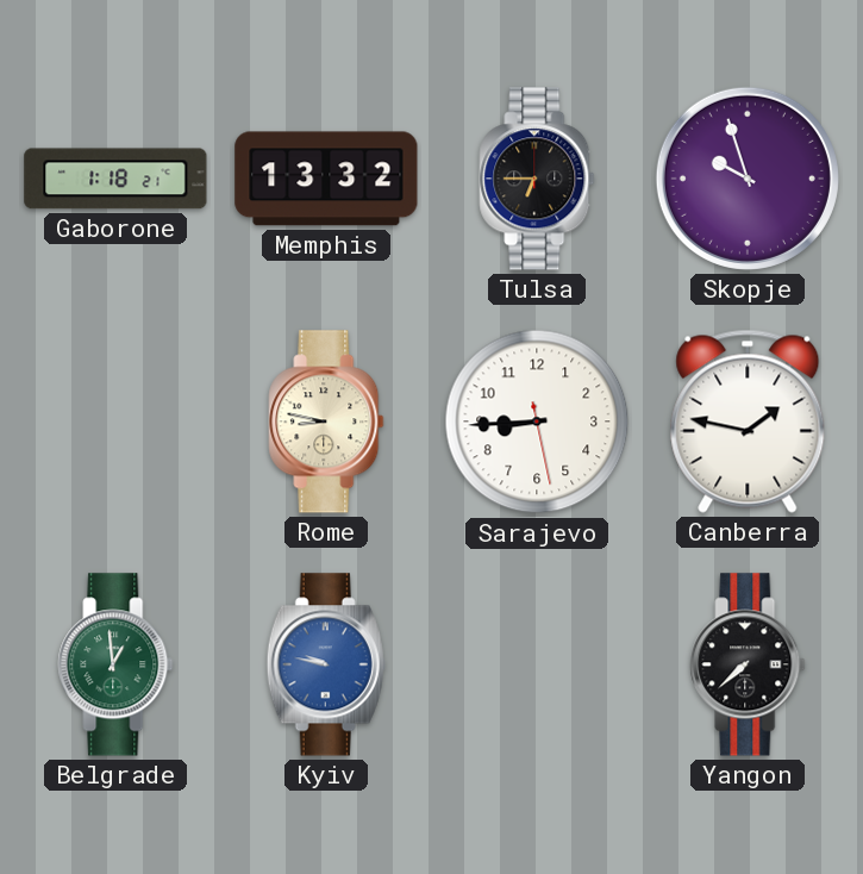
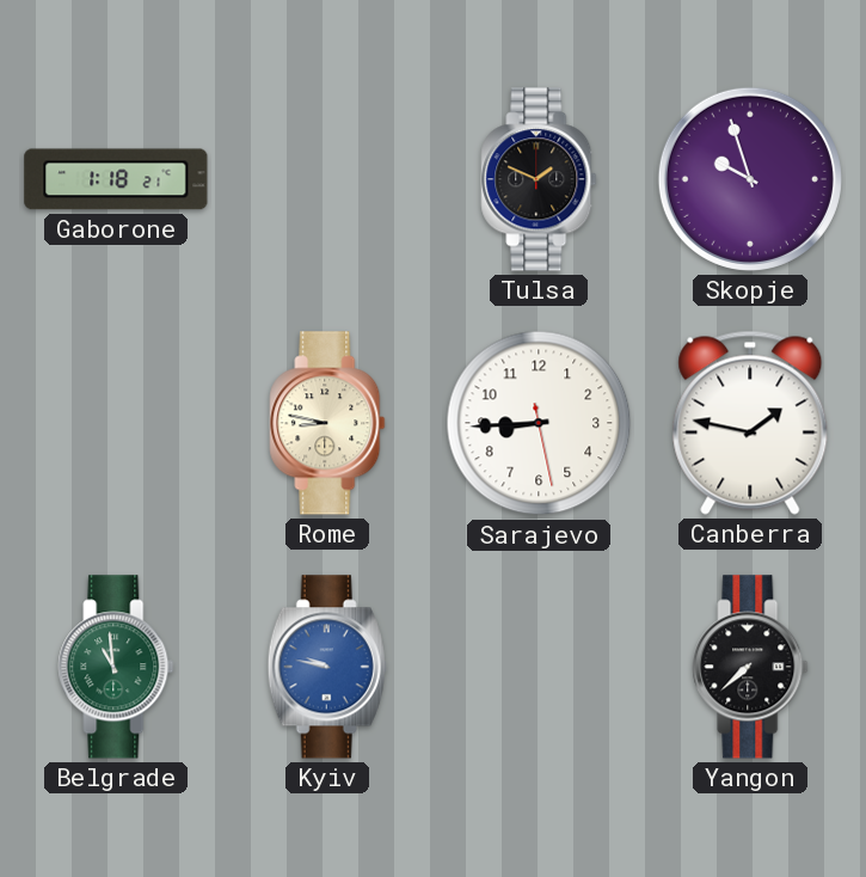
Memphis: 13:32 -> none
Tulsa: 6:45 -> 1:49
Belgrade: 12:59 -> 10:59
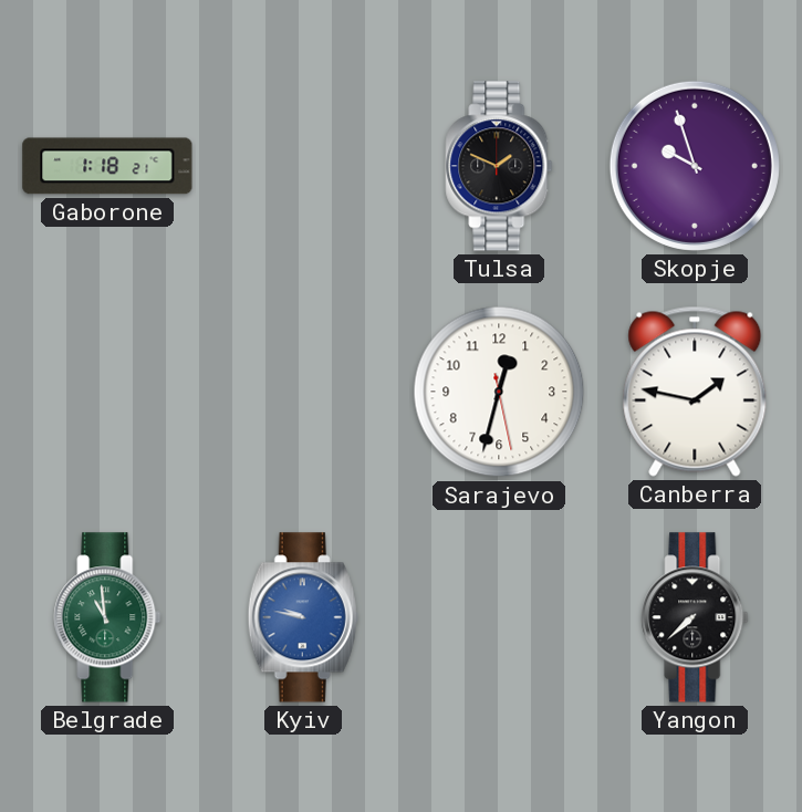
Rome: 8:47 -> none
Sarajevo: 8:44 -> 12:32
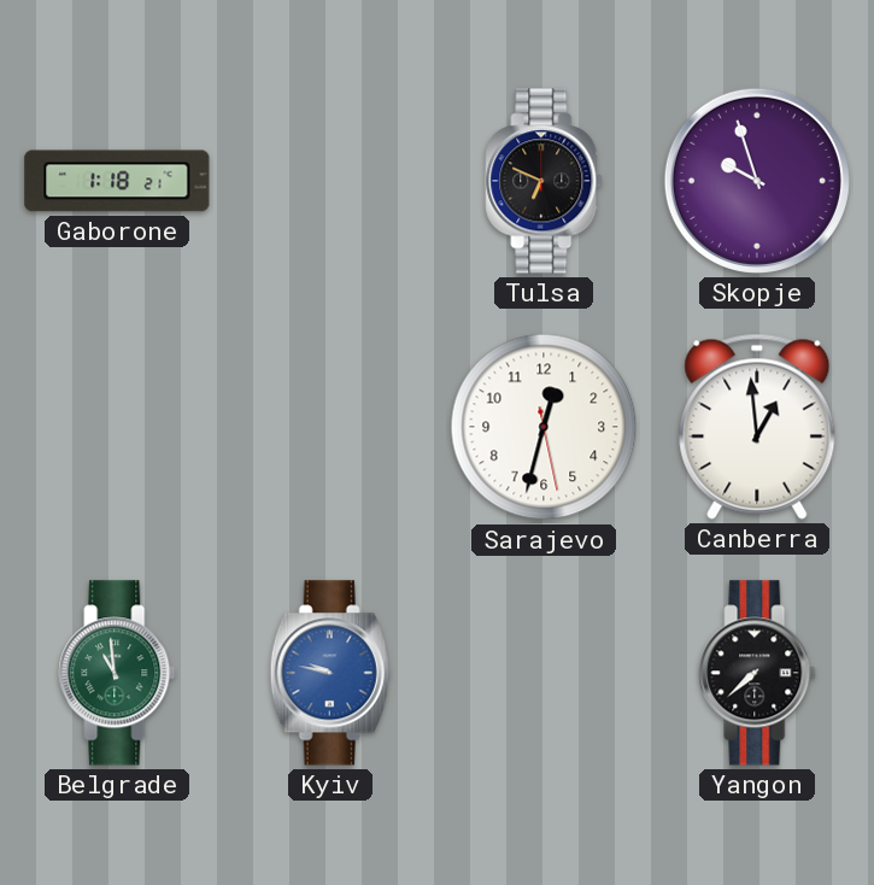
Tulsa: 1:49 -> 6:49
Canberra: 1:47 -> 12:59
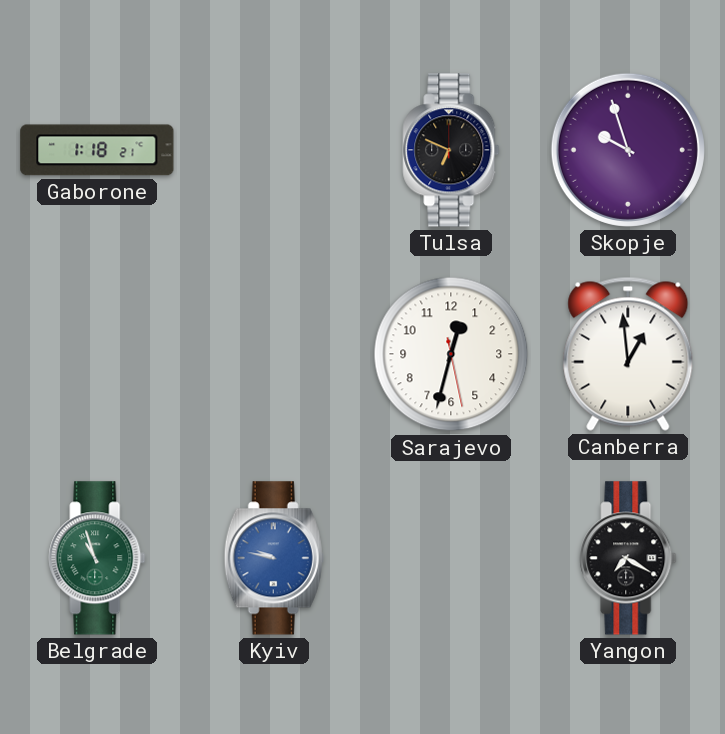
Belgrade: 10:59 -> 10:57
Yangon: 7:38 -> 7:20
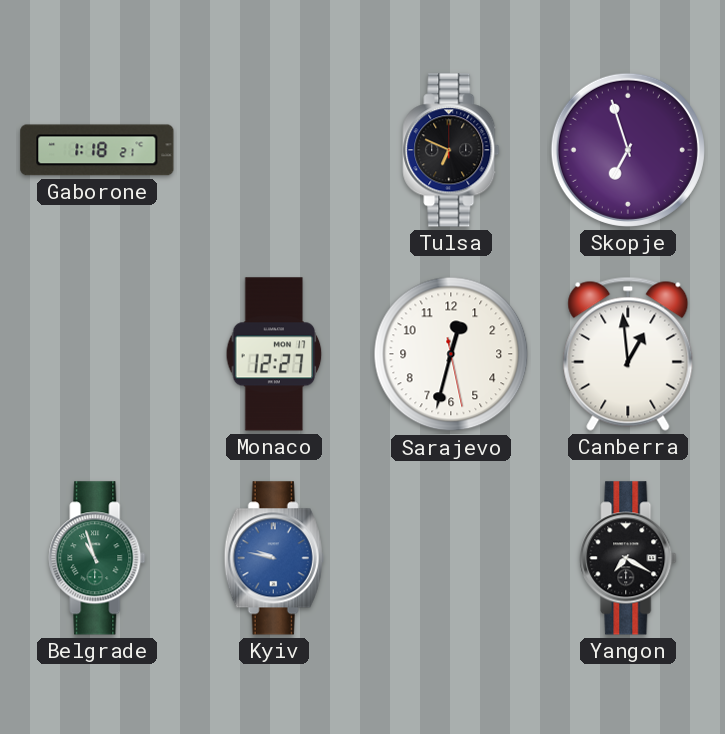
Skopje: 9:57 -> 6:57
Monaco: none -> 12:27
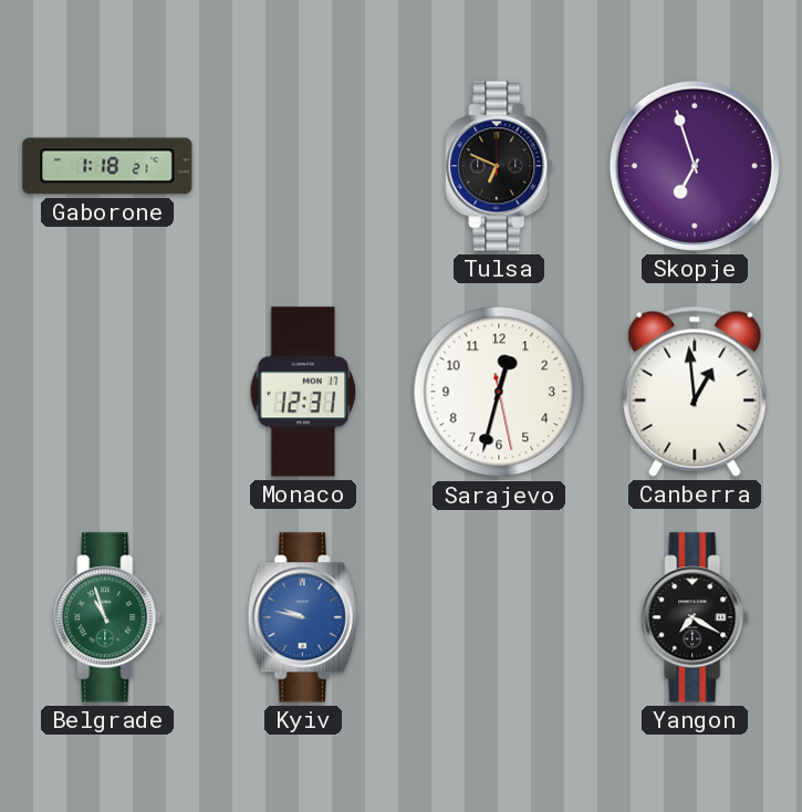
Monaco: 12:27 -> 12:31
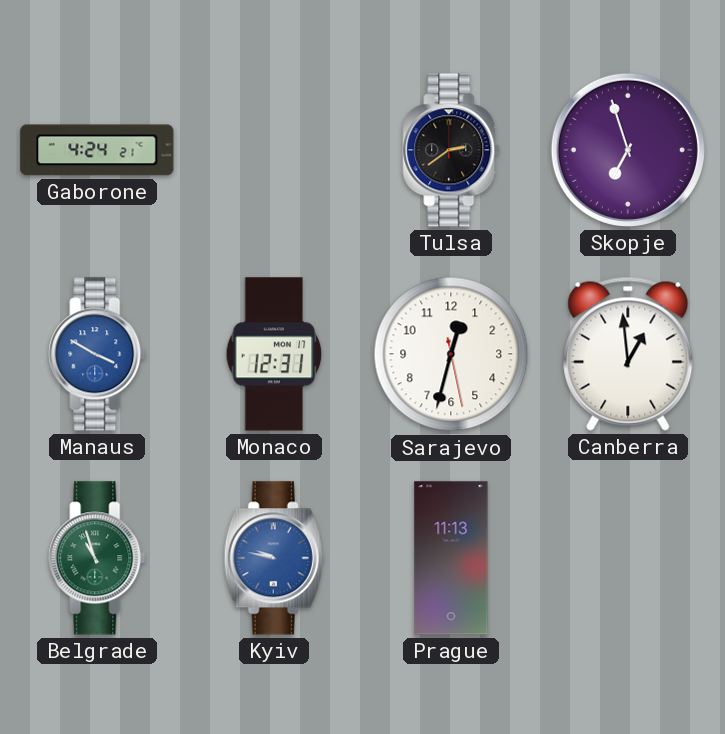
Gaborone: 1:18 -> 4:24
Tulsa: 6:49 -> 2:39
Manaus: none -> 3:50
Prague: none -> 11:13
Yangon: 7:20 -> none
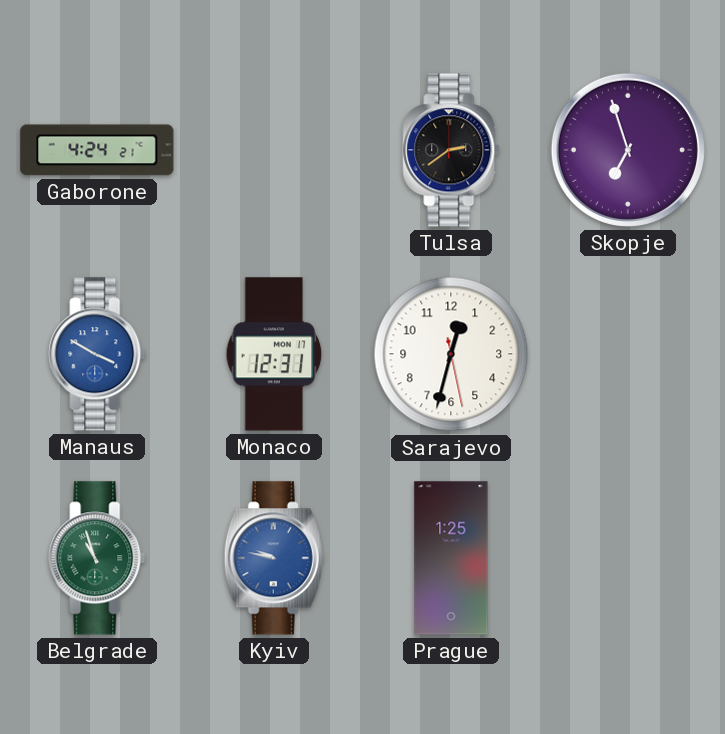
Canberra: 12:59 -> none
Prague: 11:13 -> 1:25
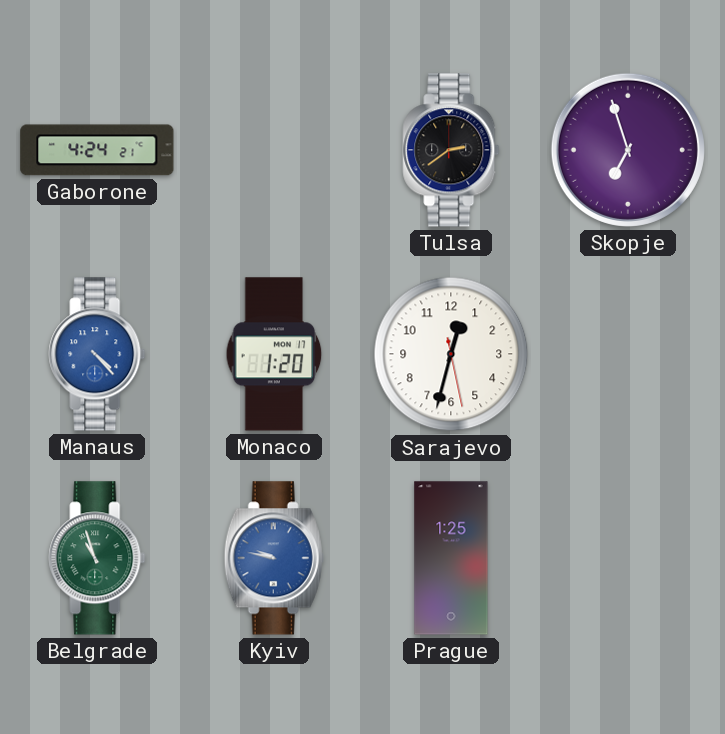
Manaus: 3:50 -> 4:23
Monaco: 12:31 -> 1:20
